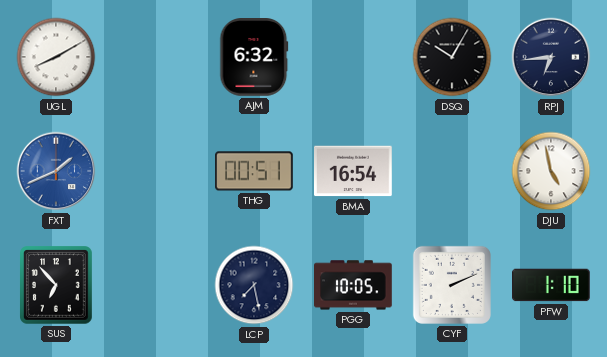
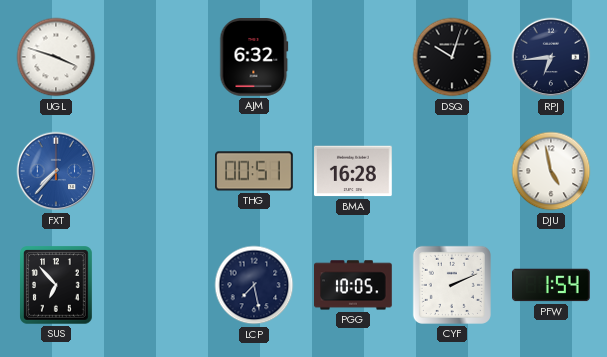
UGL: 8:10 -> 3:48
DSQ: 10:05 -> 10:03
FXT: 1:41 -> 7:37
BMA: 16:54 -> 16:28
PFW: 1:10 -> 1:54
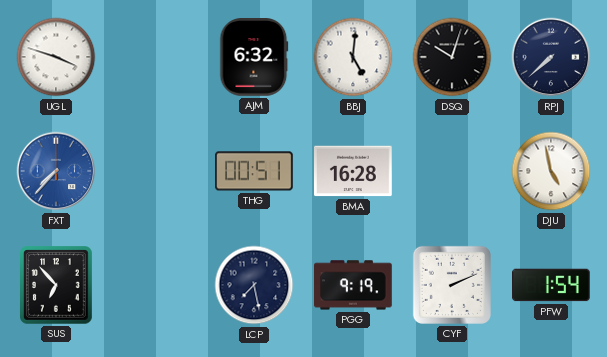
BBJ: none -> 5:01
RPJ: 6:44 -> 7:38
PGG: 10:05 -> 9:19
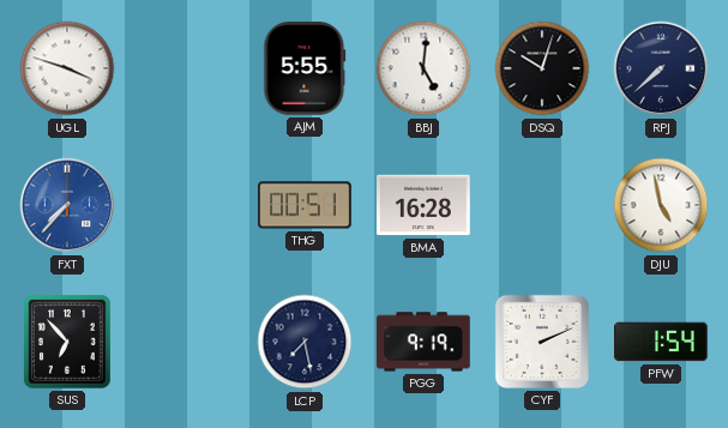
AJM: 6:32 -> 5:55
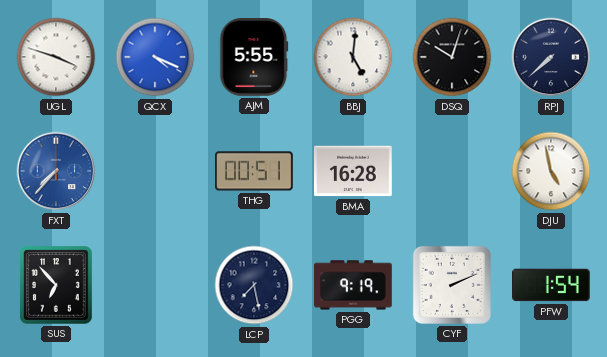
QCX: none -> 4:19
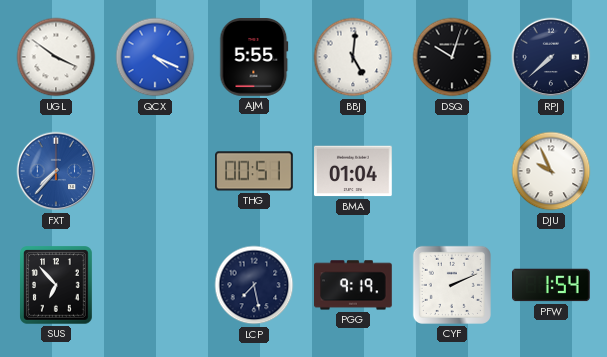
UGL: 3:48 -> 3:51
BMA: 16:28 -> 01:04
DJU: 4:58 -> 9:56
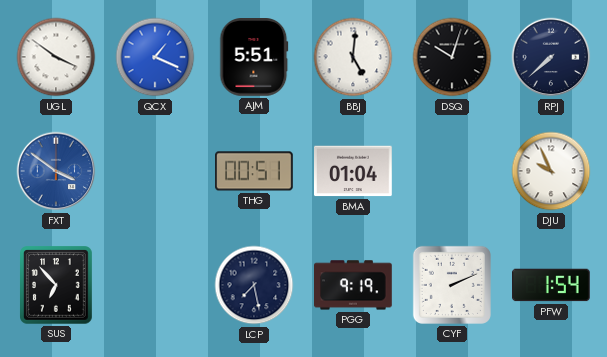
QCX: 4:19 -> 1:19
AJM: 5:55 -> 5:51
FXT: 7:37 -> 3:51
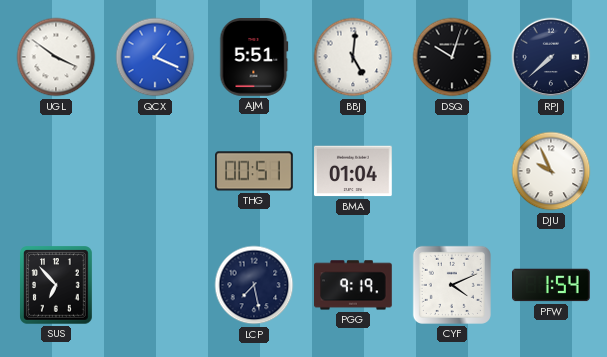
FXT: 3:51 -> none
CYF: 2:11 -> 4:11
